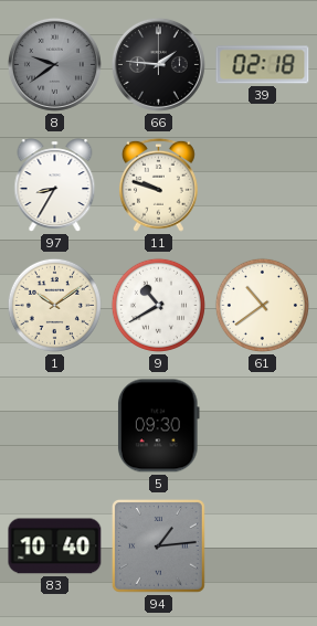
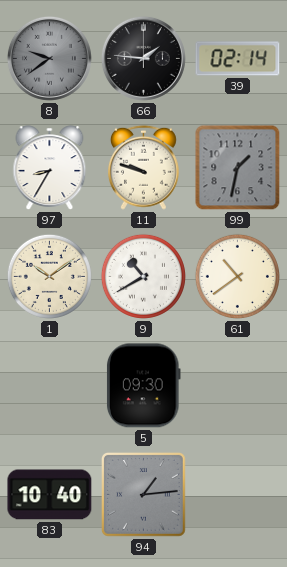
39: 02:18 -> 02:14
99: none -> 1:32
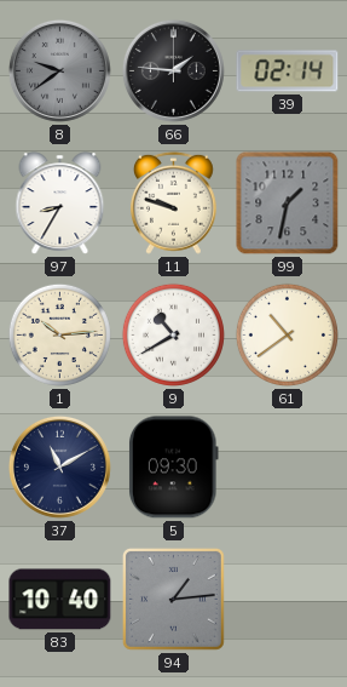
1: 10:09 -> 10:14
37: none -> 11:10
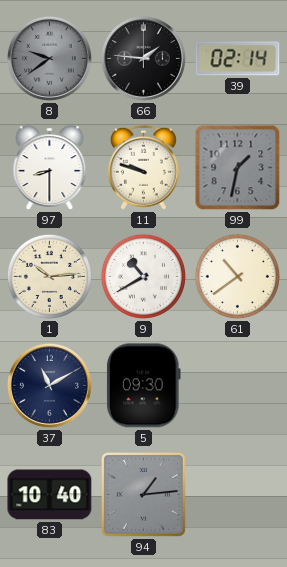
97: 8:35 -> 8:30
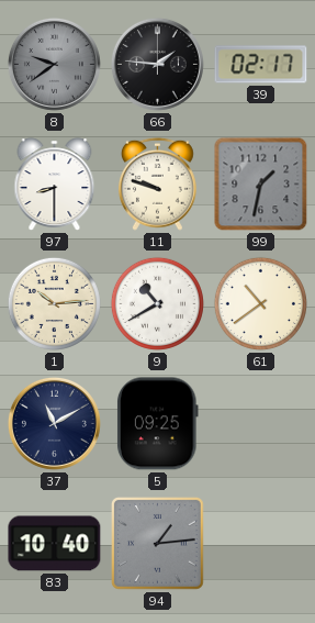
39: 02:14 -> 02:17
5: 09:30 -> 09:25
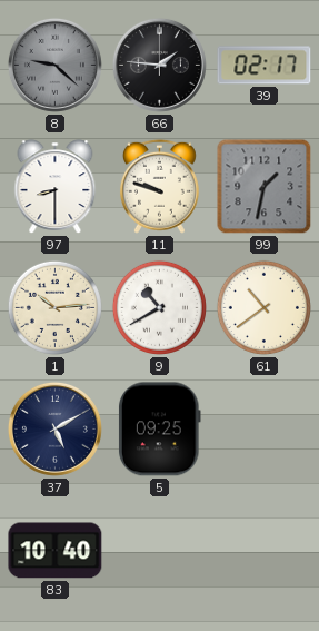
8: 9:39 -> 9:22
37: 11:10 -> 5:10
94: 1:14 -> none
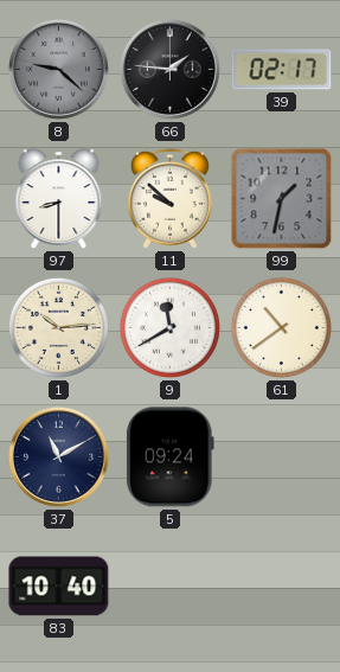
11: 9:48 -> 9:52
9: 10:40 -> 11:40
37: 5:10 -> 11:10
5: 09:25 -> 09:24
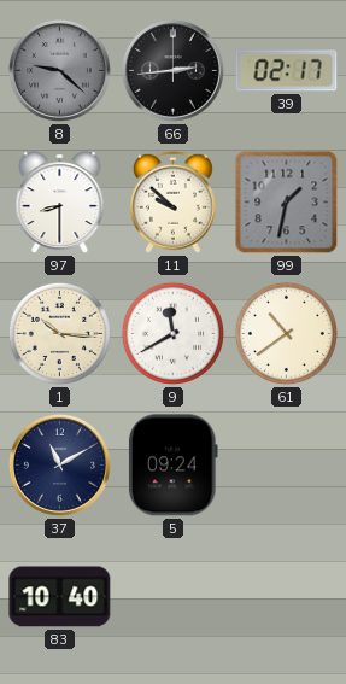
66: 1:46 -> 2:44
1: 10:14 -> 10:16
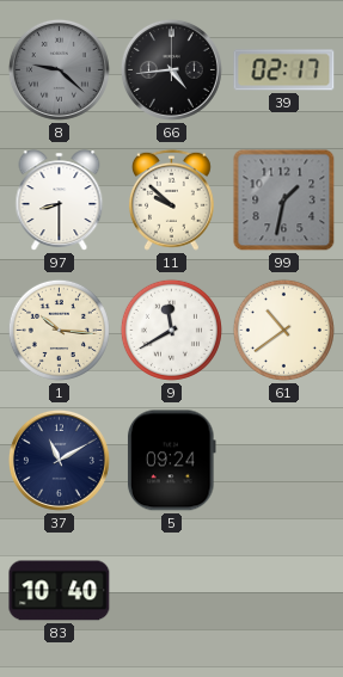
66: 2:44 -> 4:44
